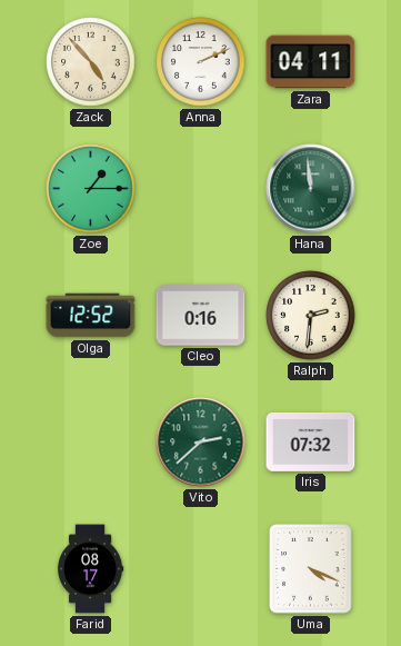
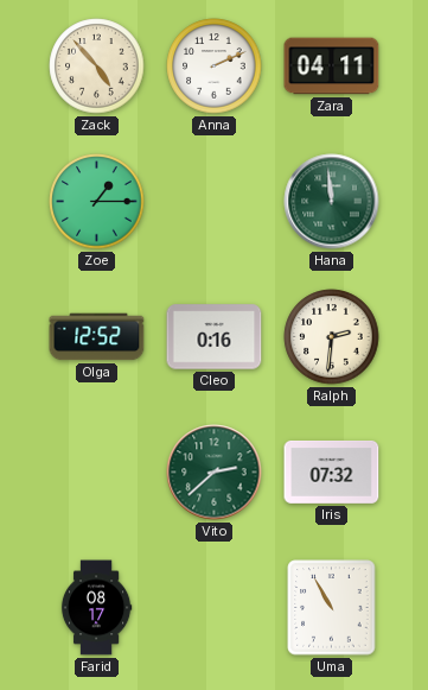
Uma: 4:19 -> 10:55
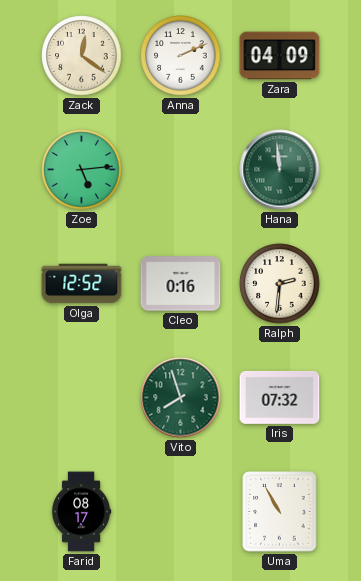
Zack: 4:53 -> 12:21
Zara: 04:11 -> 04:09
Zoe: 1:15 -> 5:14
Vito: 2:38 -> 7:57
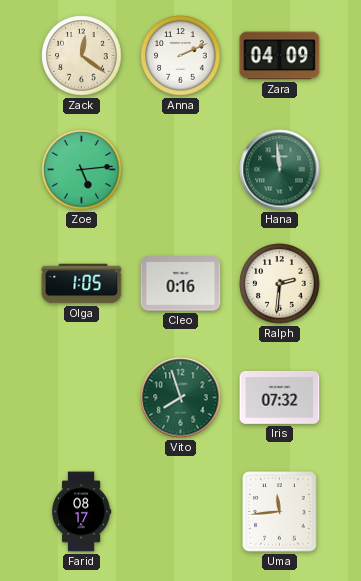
Olga: 12:52 -> 1:05
Uma: 10:55 -> 11:44
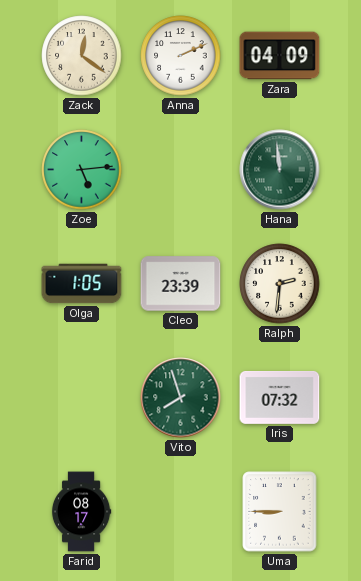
Cleo: 0:16 -> 23:39
Uma: 11:44 -> 8:45
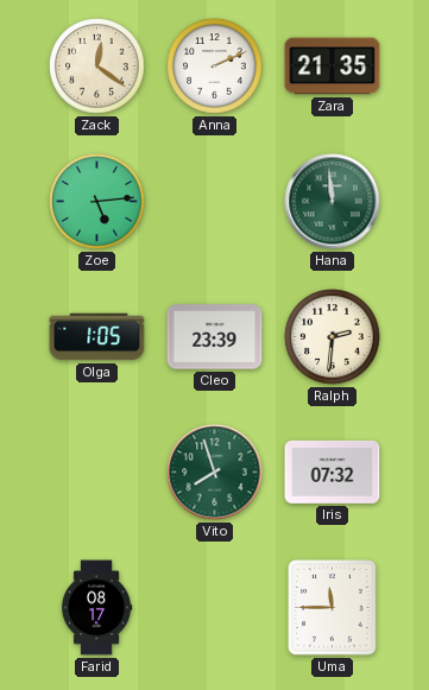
Zara: 04:09 -> 21:35
Uma: 8:45 -> 11:45
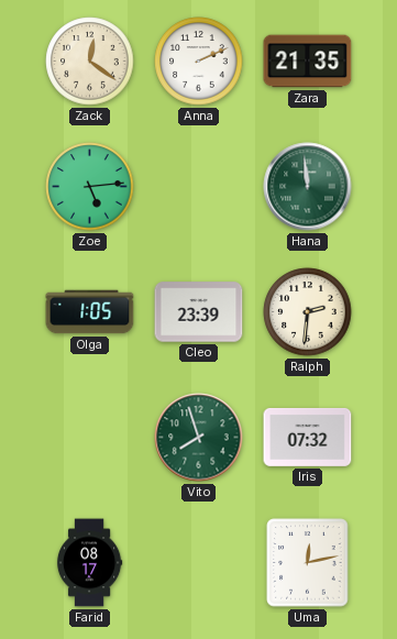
Uma: 11:45 -> 12:13
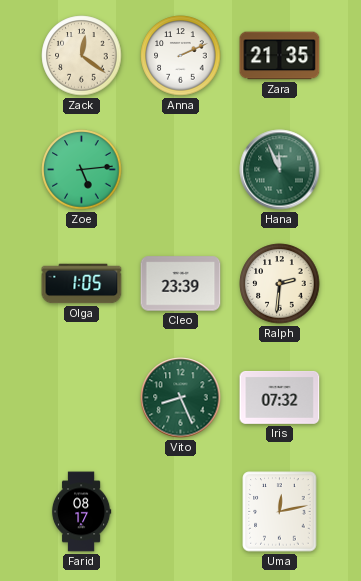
Hana: 11:59 -> 11:56
Vito: 7:57 -> 8:26
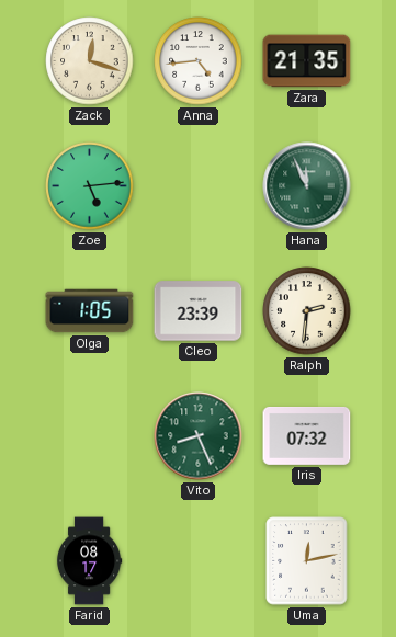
Zack: 12:21 -> 12:18
Anna: 2:11 -> 4:44
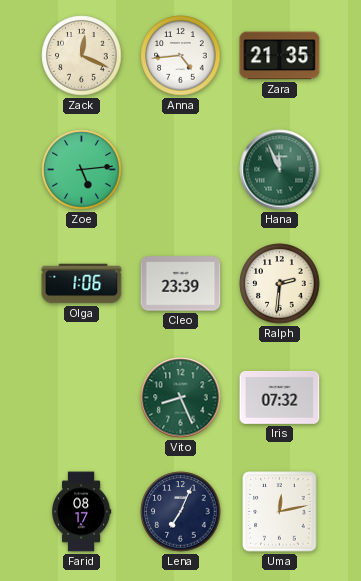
Zack: 12:18 -> 12:19
Olga: 1:05 -> 1:06
Lena: none -> 7:04
